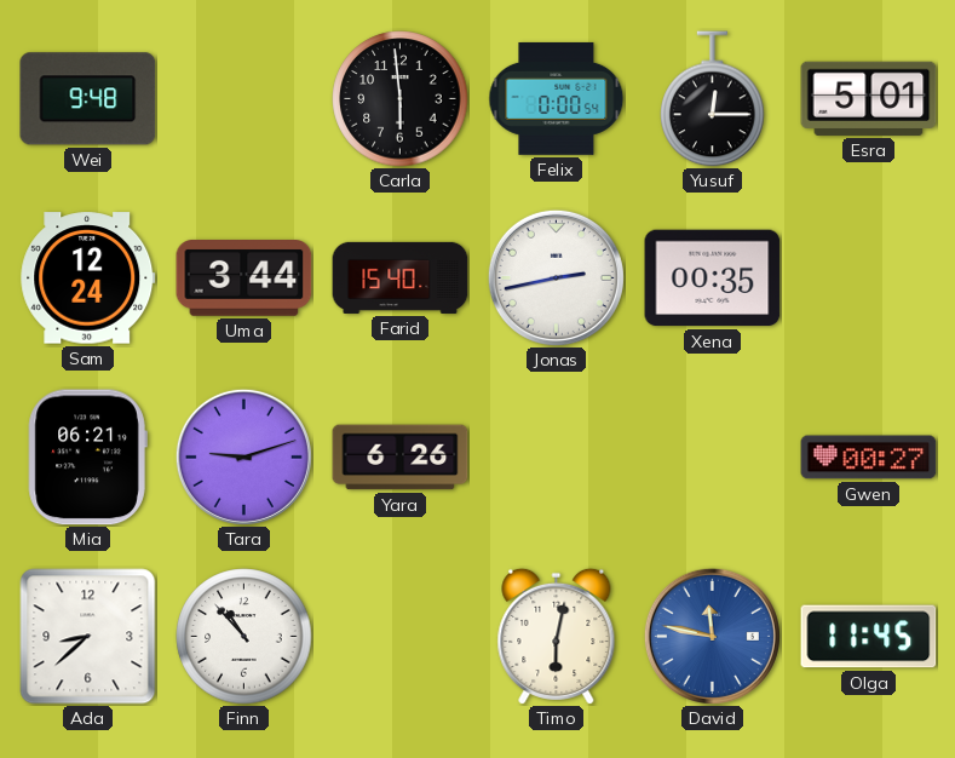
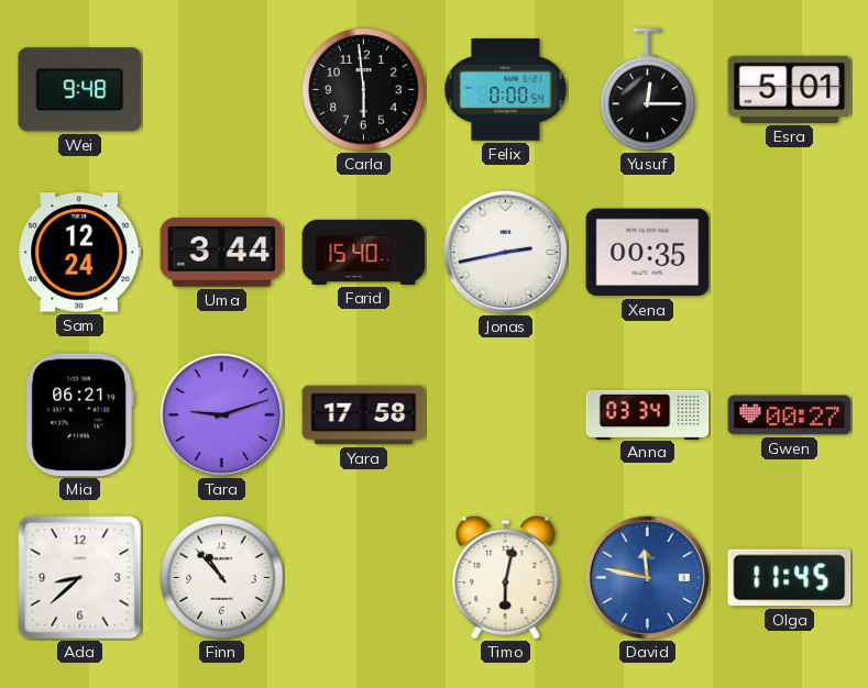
Yara: 6:26 -> 17:58
Anna: none -> 03:34
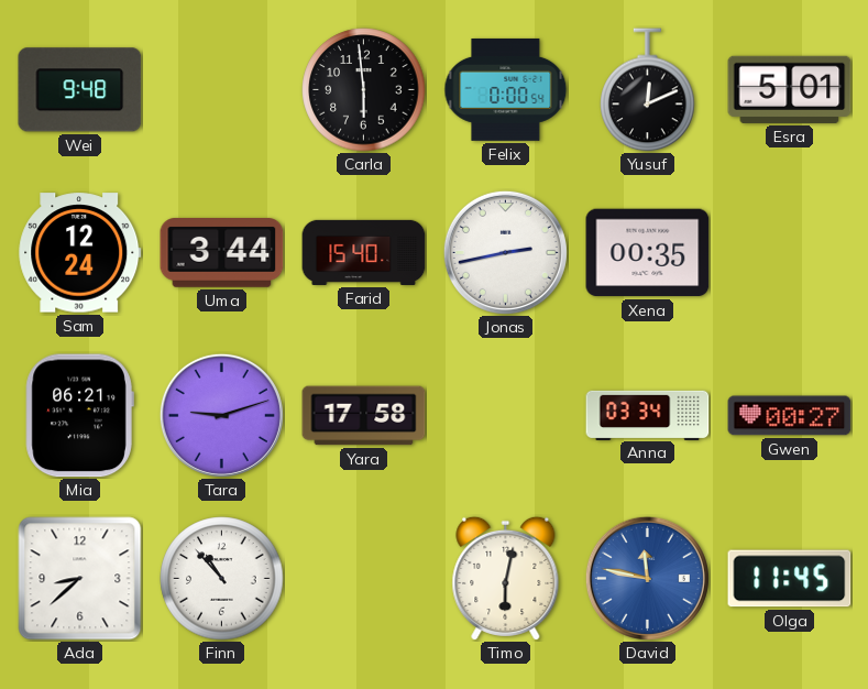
Yusuf: 12:15 -> 12:11
